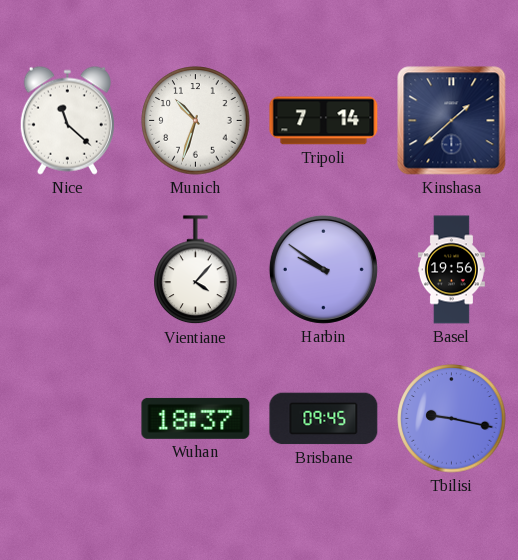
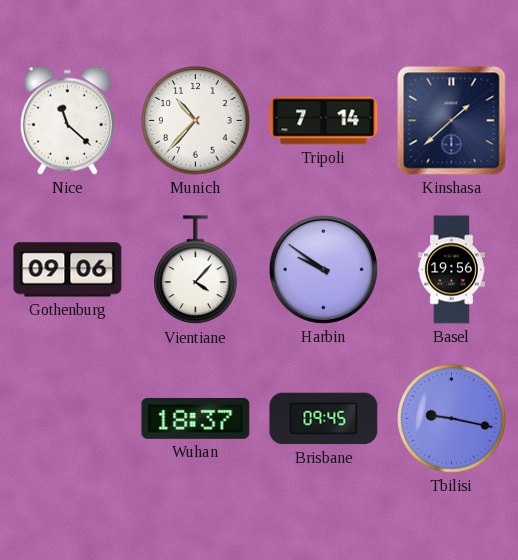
Munich: 10:33 -> 10:37
Gothenburg: none -> 09:06
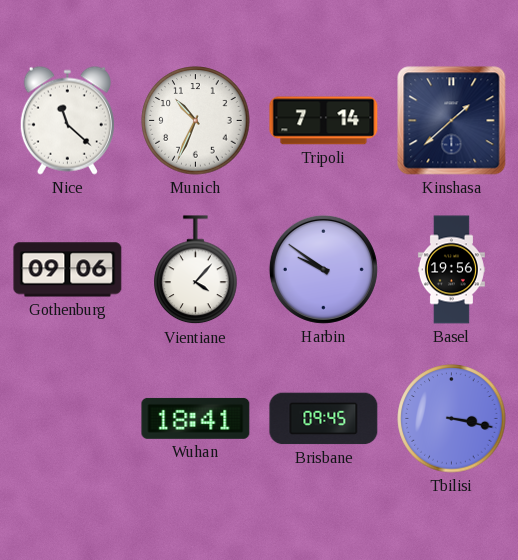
Munich: 10:37 -> 10:34
Wuhan: 18:37 -> 18:41
Tbilisi: 9:17 -> 3:17
